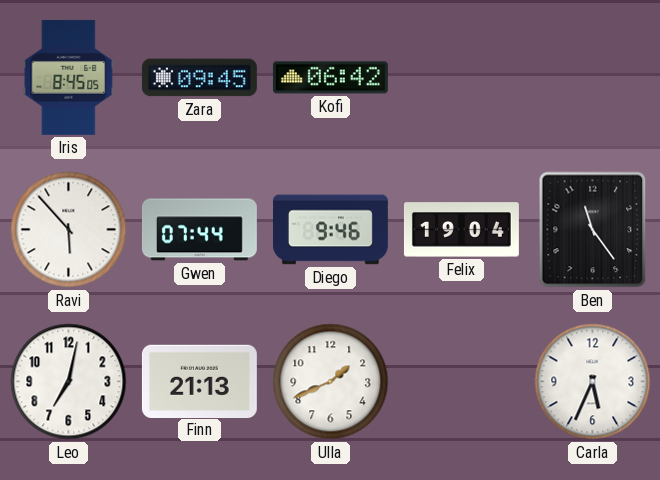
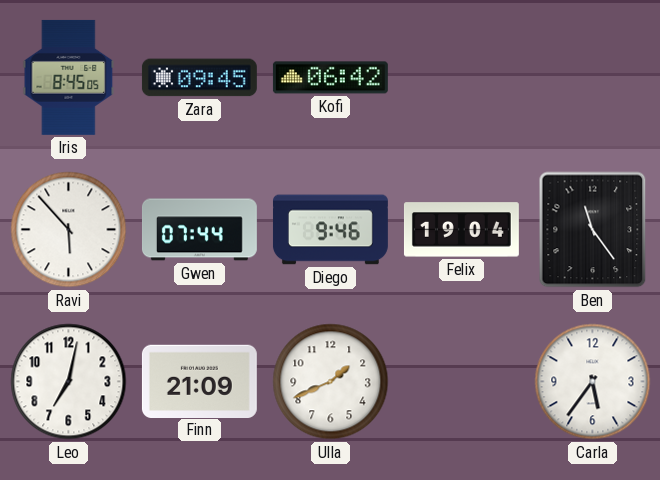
Finn: 21:13 -> 21:09
Carla: 5:34 -> 5:36
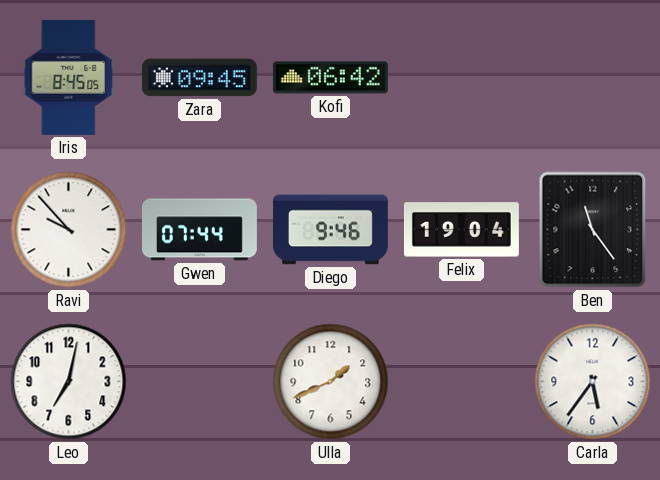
Ravi: 5:53 -> 9:53
Finn: 21:09 -> none
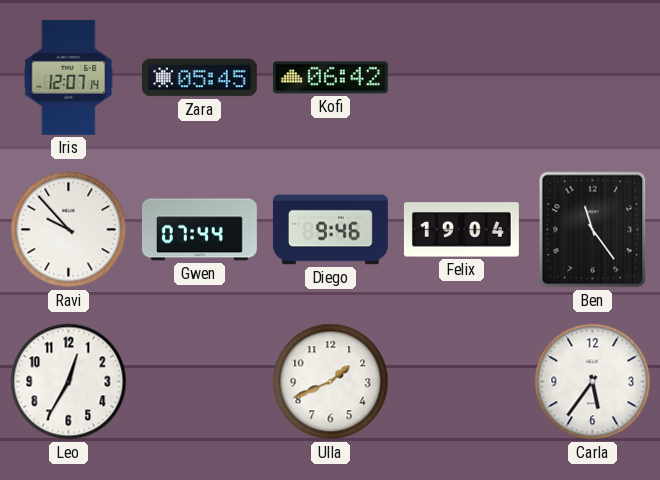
Iris: 8:45 -> 12:07
Zara: 09:45 -> 05:45
Leo: 7:02 -> 12:35
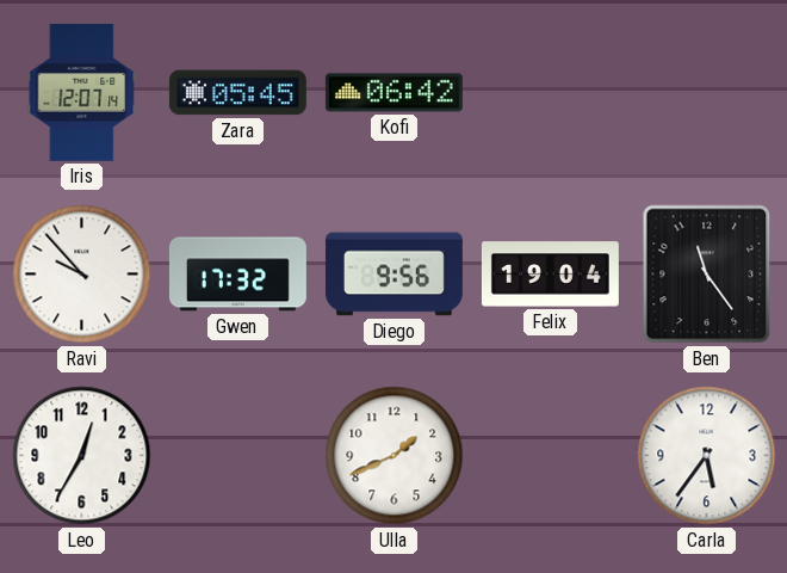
Gwen: 07:44 -> 17:32
Diego: 9:46 -> 9:56
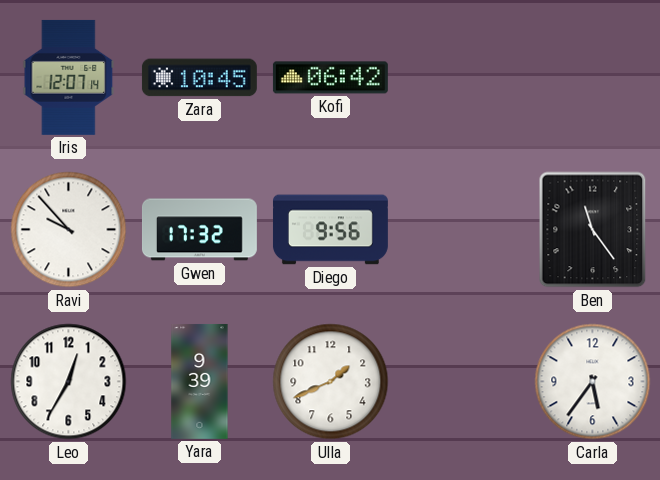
Zara: 05:45 -> 10:45
Felix: 19:04 -> none
Yara: none -> 9:39
